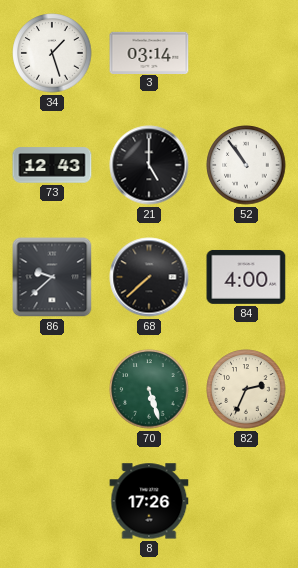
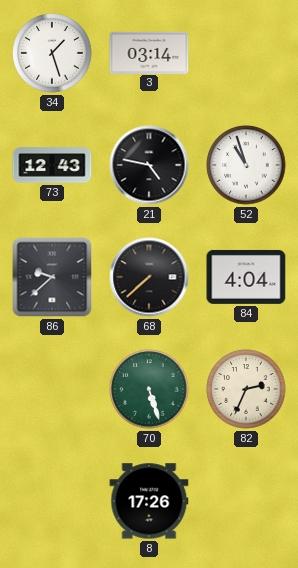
21: 5:00 -> 4:47
52: 10:54 -> 10:57
84: 4:00 -> 4:04
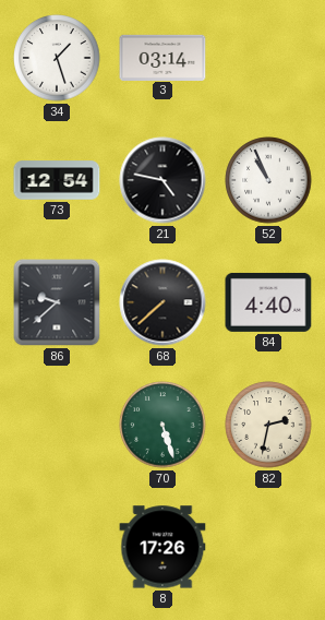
73: 12:43 -> 12:54
52: 10:57 -> 10:56
84: 4:04 -> 4:40
82: 2:34 -> 2:32
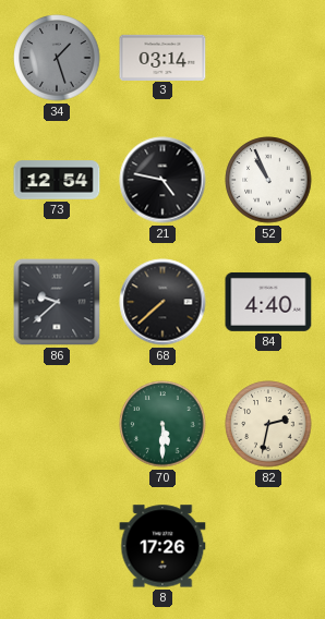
34 dial: white -> grey
70: 5:27 -> 5:30
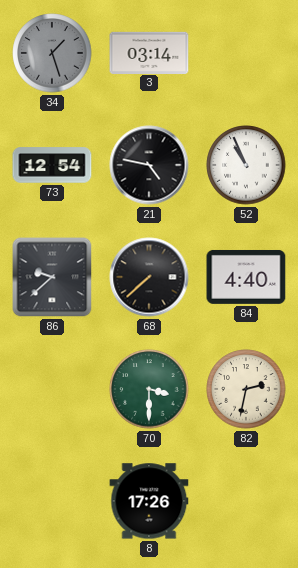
70: 5:30 -> 3:30
